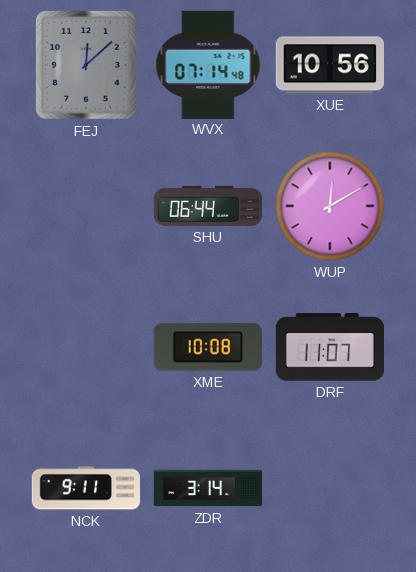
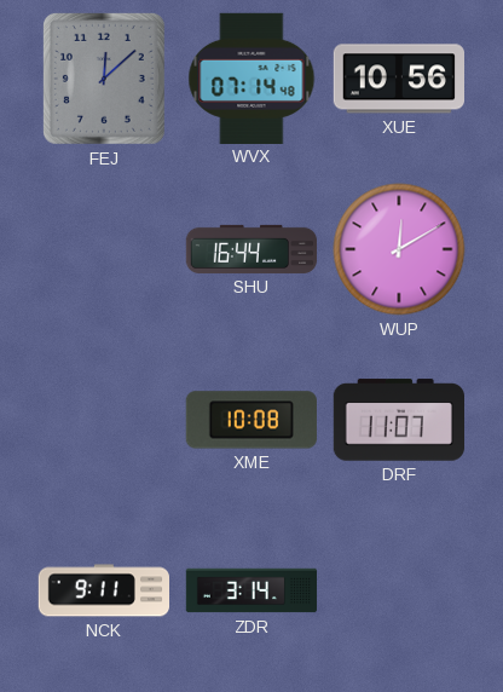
SHU: 06:44 -> 16:44
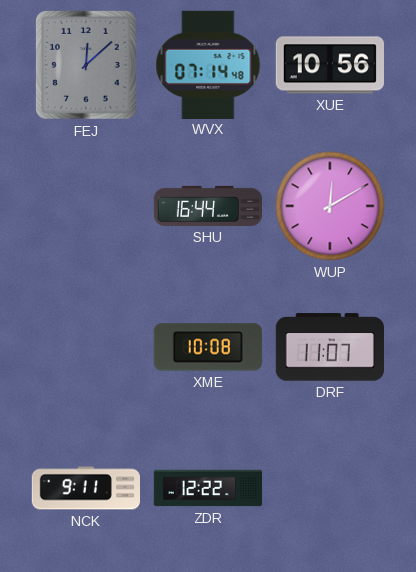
ZDR: 3:14 -> 12:22
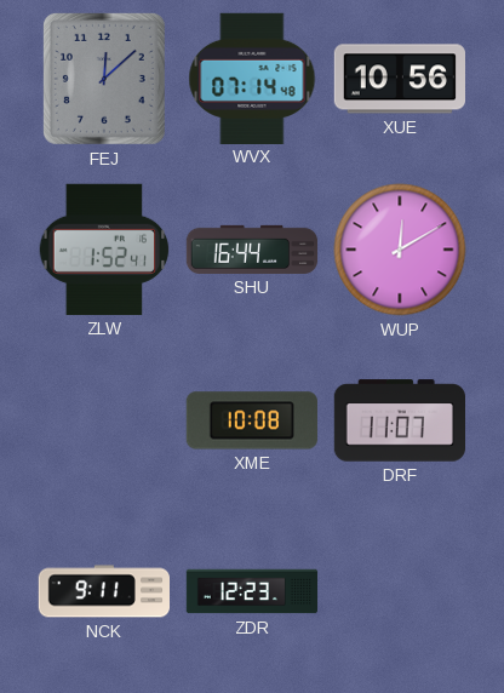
ZLW: none -> 1:52
ZDR: 12:22 -> 12:23
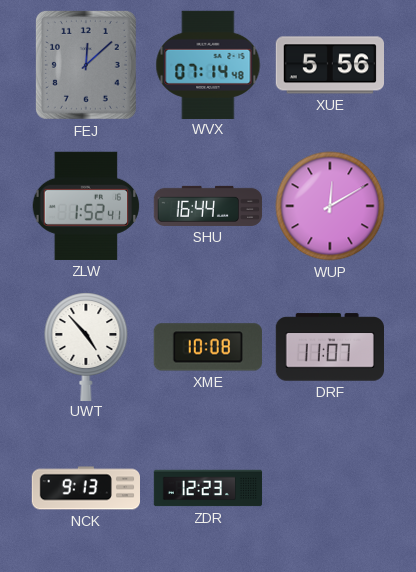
XUE: 10:56 -> 5:56
UWT: none -> 4:53
NCK: 9:11 -> 9:13
